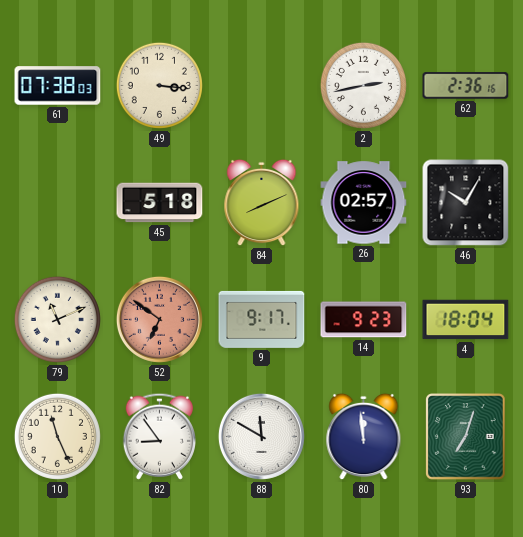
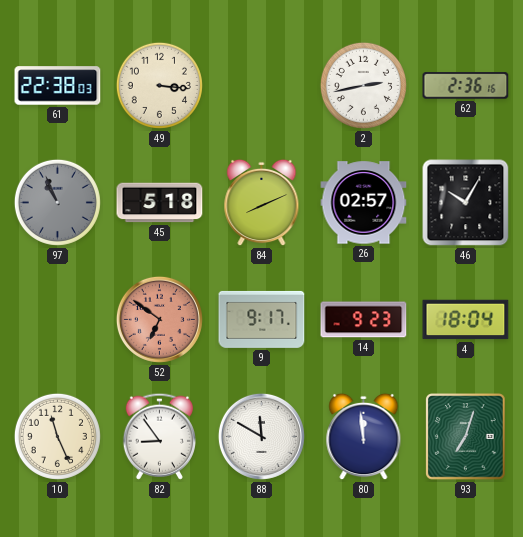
61: 07:38 -> 22:38
97: none -> 10:56
79: 11:11 -> none
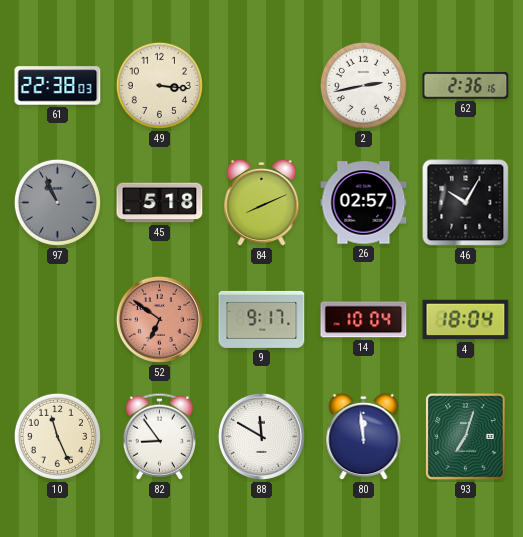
14: 9:23 -> 10:04
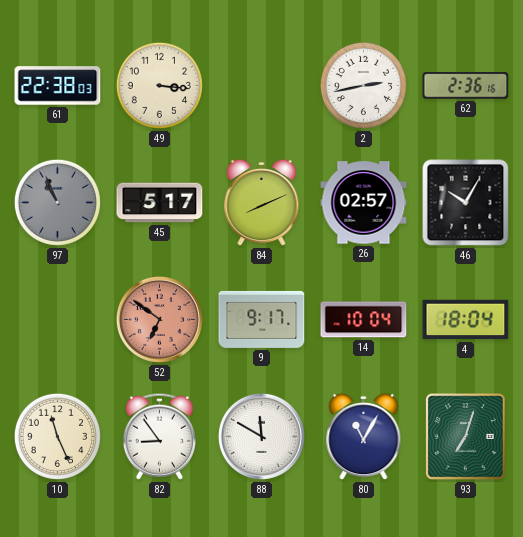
45: 5:18 -> 5:17
80: 11:59 -> 11:05
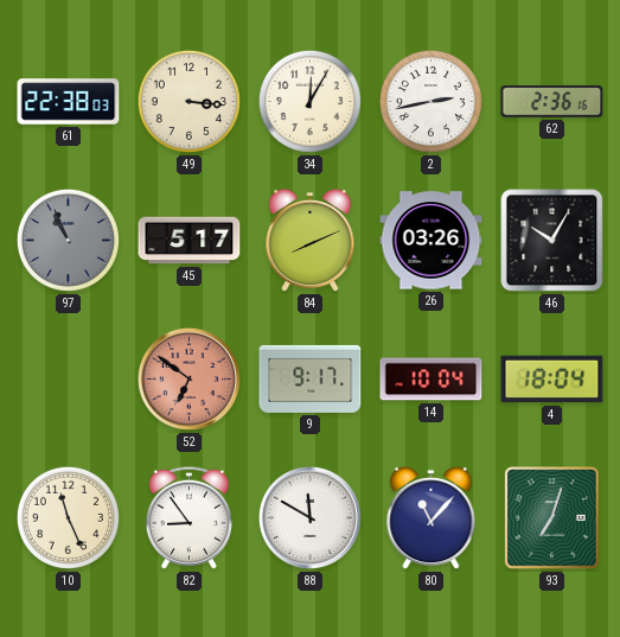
34: none -> 12:05
26: 02:57 -> 03:26
80: 11:05 -> 11:07
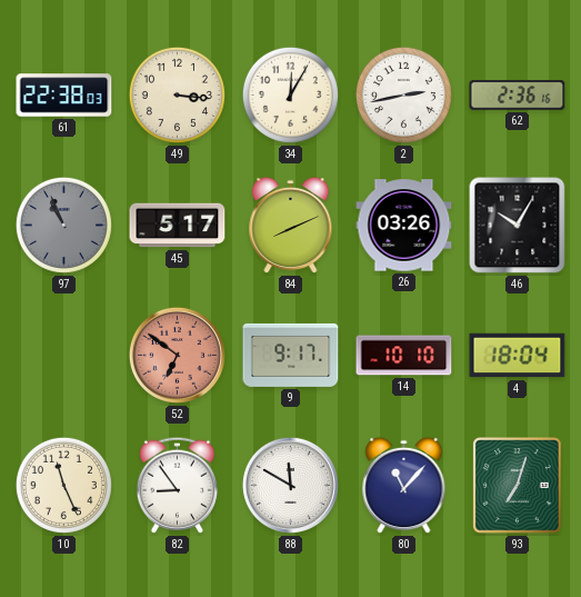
14: 10:04 -> 10:10
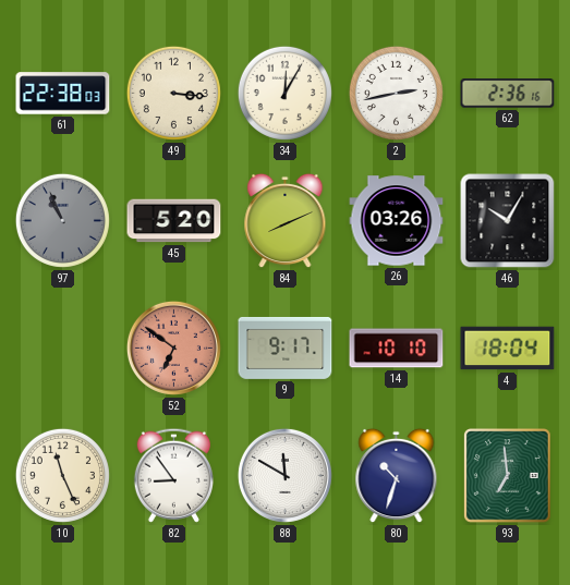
45: 5:17 -> 5:20
80: 11:07 -> 10:33
93: 7:03 -> 6:59
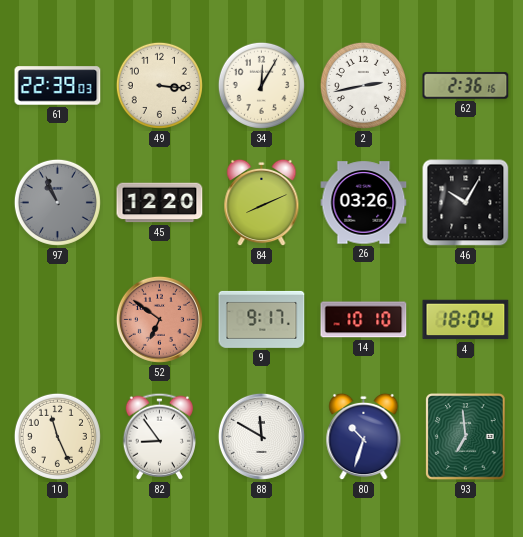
61: 22:38 -> 22:39
45: 5:20 -> 12:20
